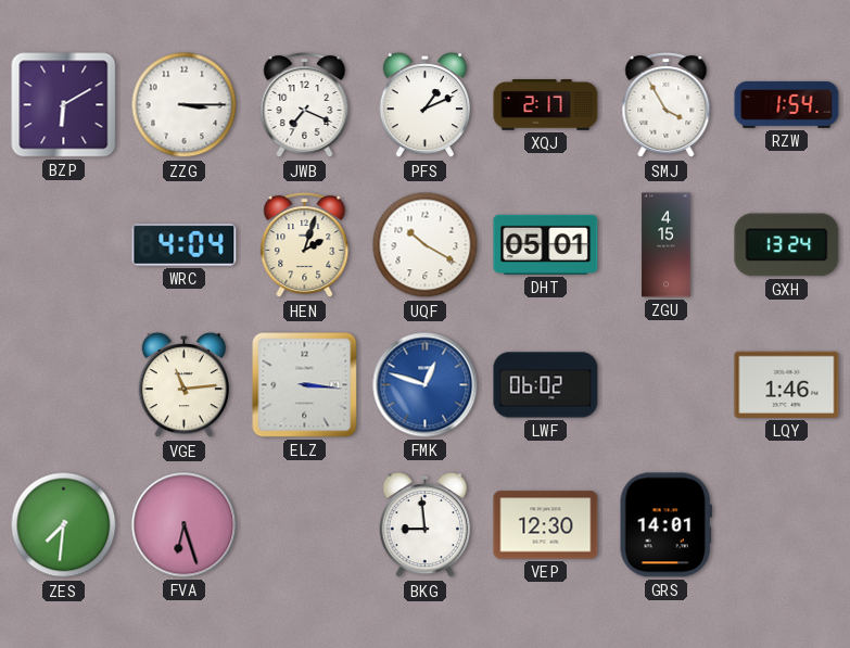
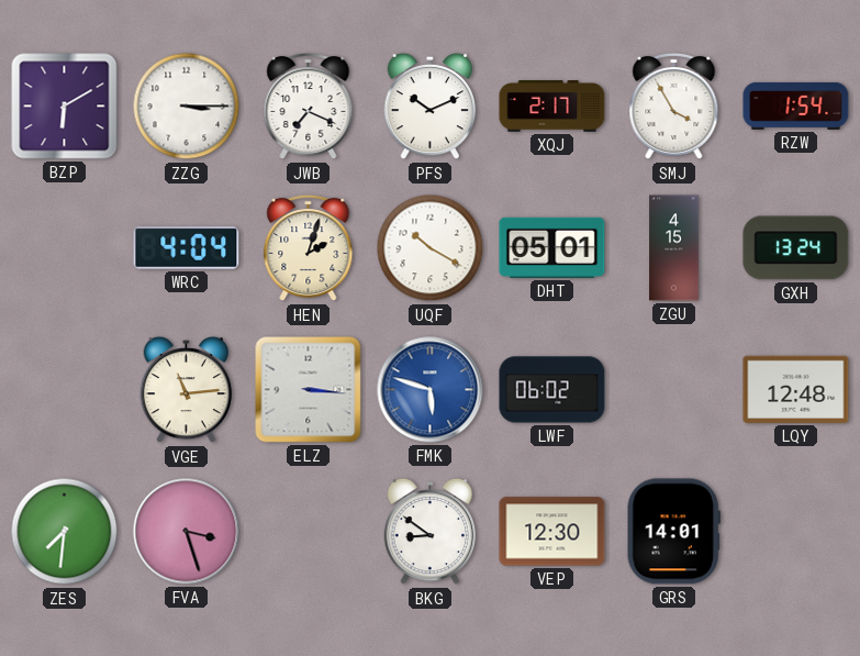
PFS: 1:11 -> 10:11
FMK: 12:48 -> 5:48
LQY: 1:46 -> 12:48
FVA: 6:27 -> 3:27
BKG: 8:59 -> 8:51
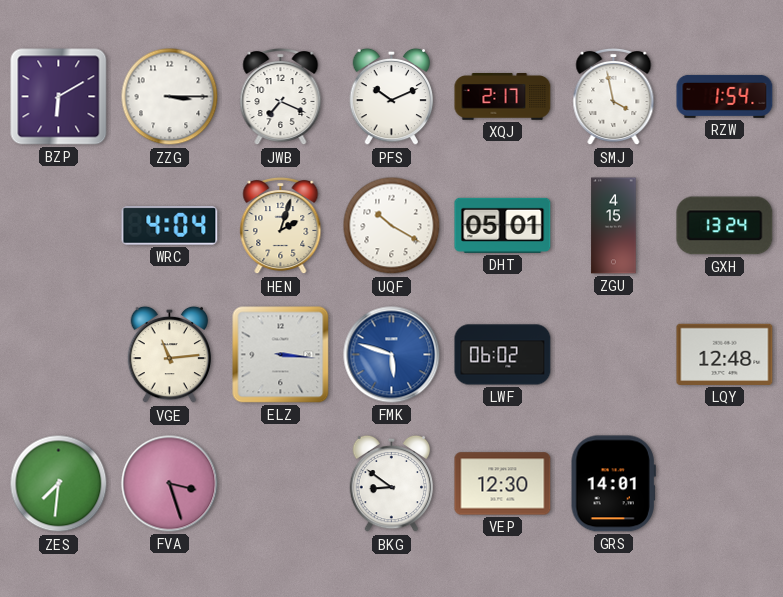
SMJ: 3:55 -> 3:58
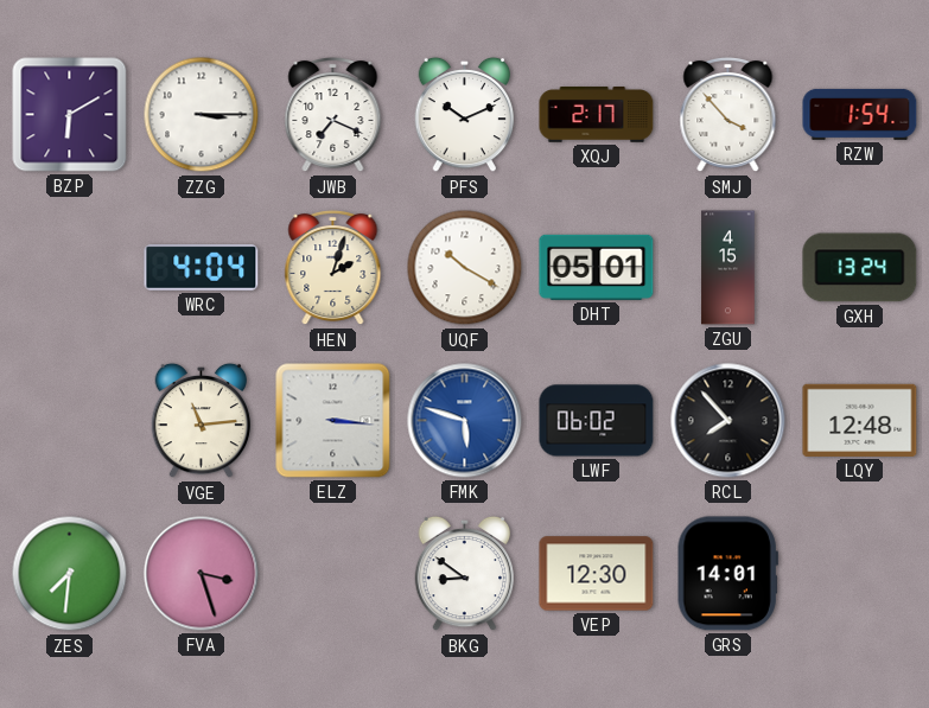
SMJ: 3:58 -> 3:53
RCL: none -> 7:53
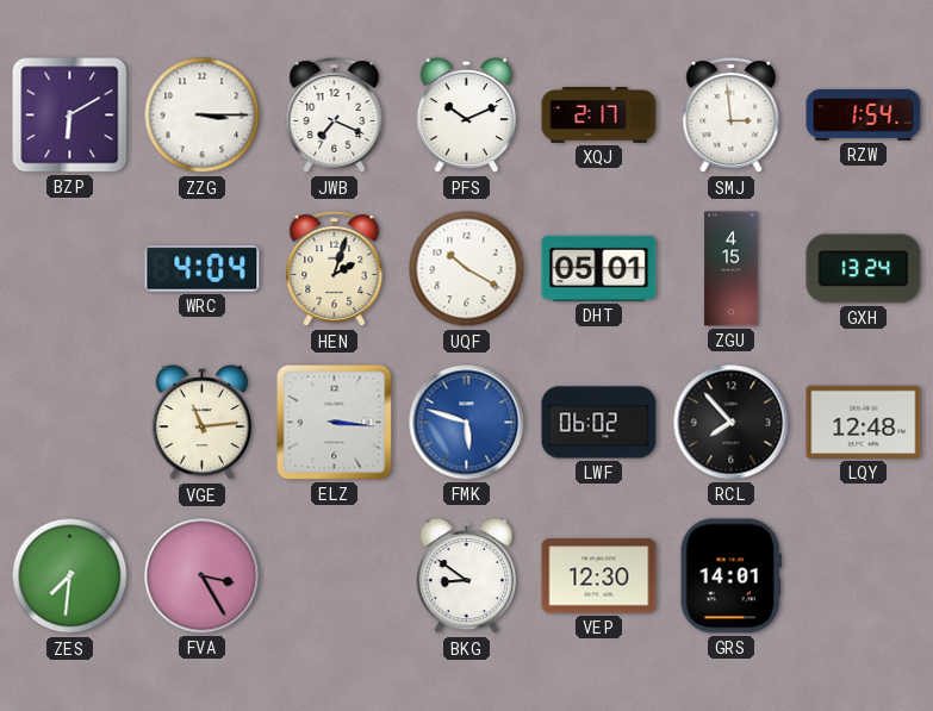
SMJ: 3:53 -> 2:59
FVA: 3:27 -> 3:25
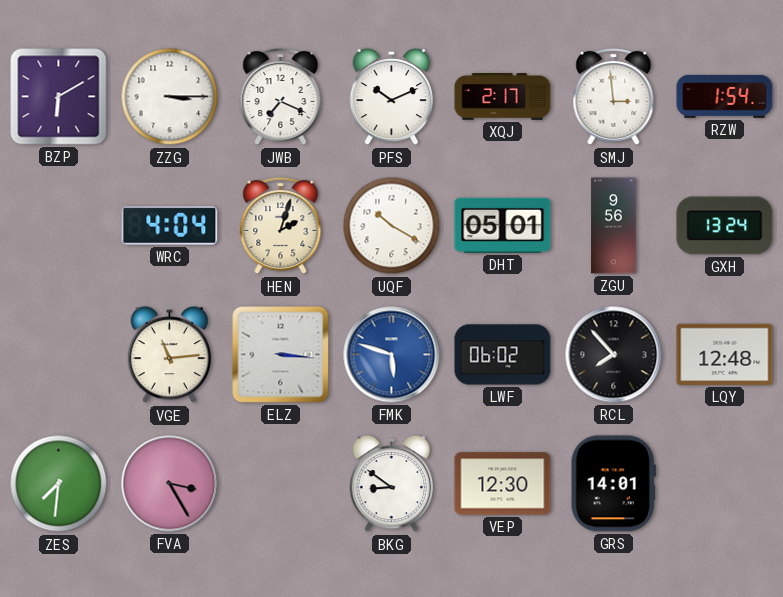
ZGU: 4:15 -> 9:56
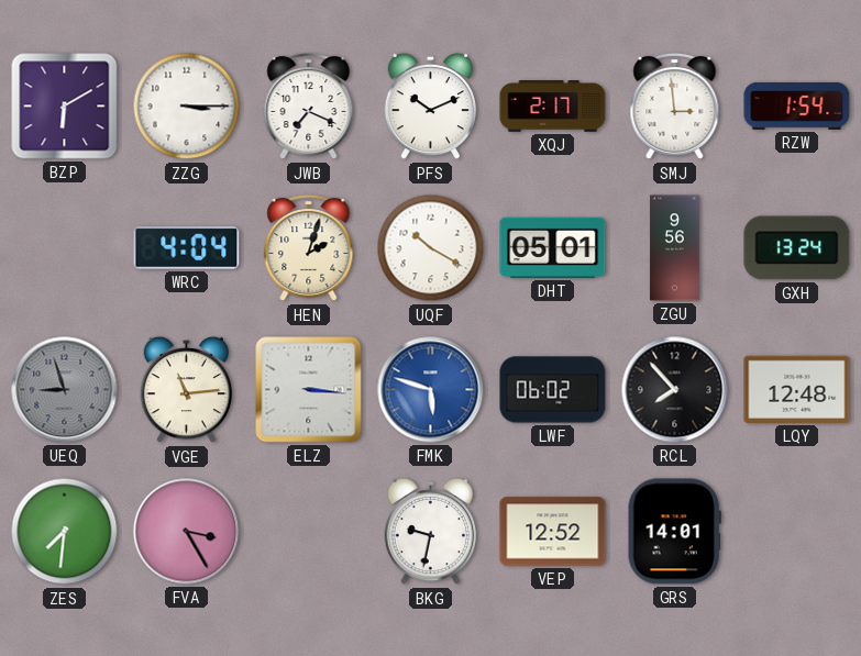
UEQ: none -> 8:57
BKG: 8:51 -> 9:32
VEP: 12:30 -> 12:52
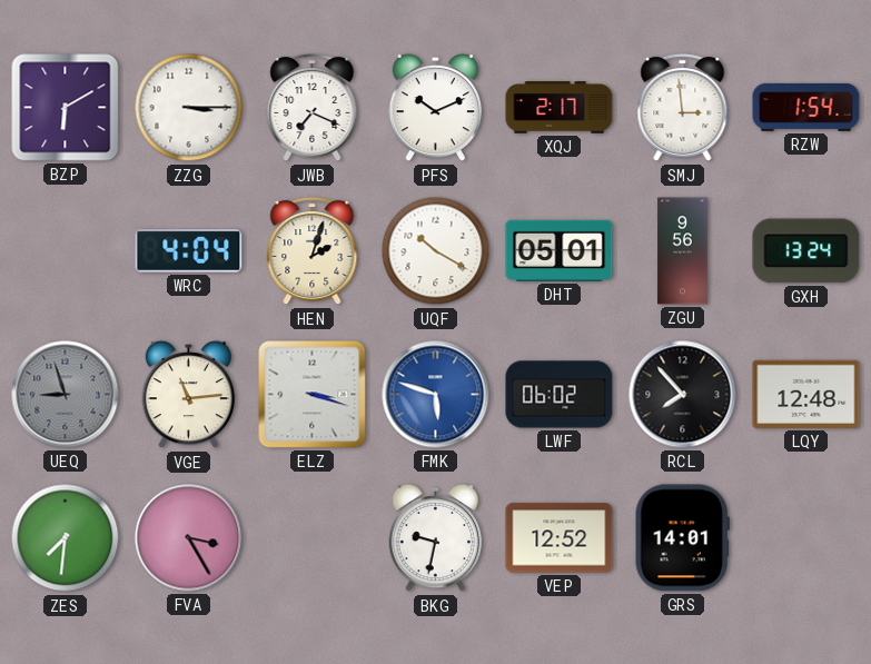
ELZ: 3:16 -> 3:18
